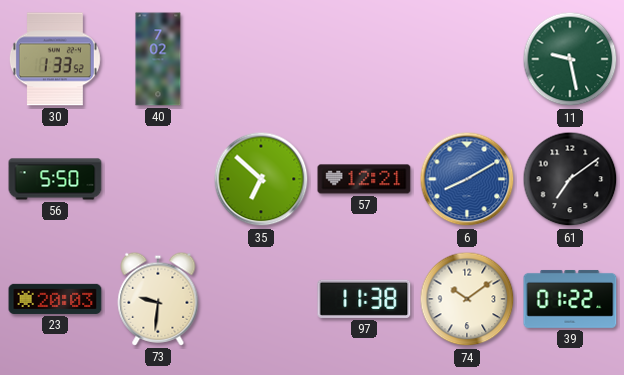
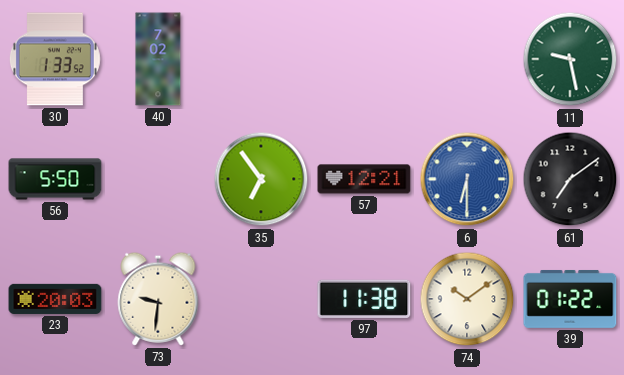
35: 6:52 -> 6:54
6: 8:10 -> 6:30
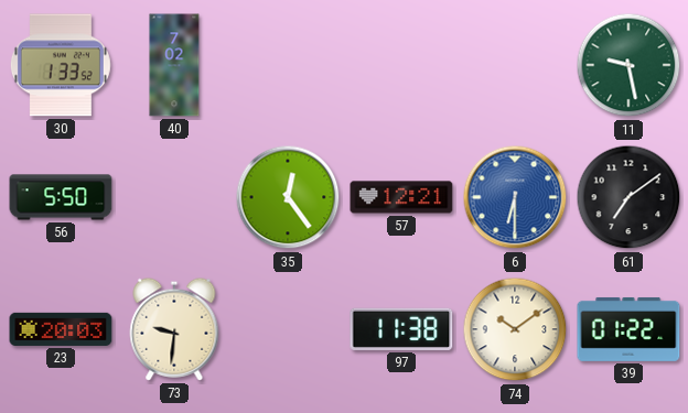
35: 6:54 -> 12:24
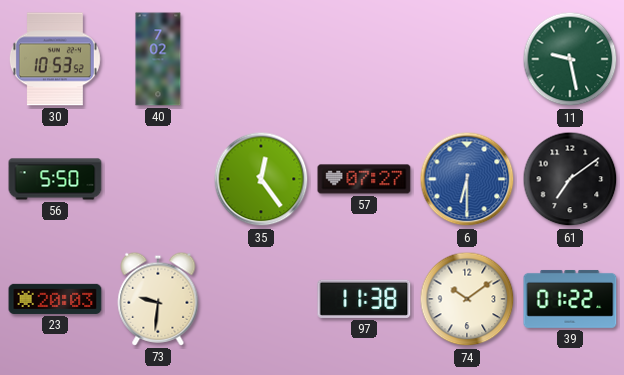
30: 1:33 -> 10:53
57: 12:21 -> 07:27
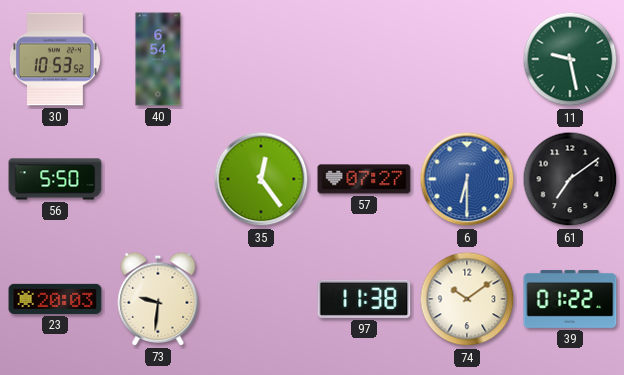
40: 7:02 -> 6:54
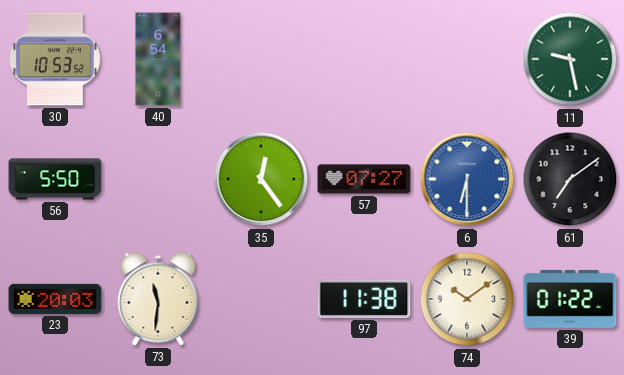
73: 9:31 -> 11:31
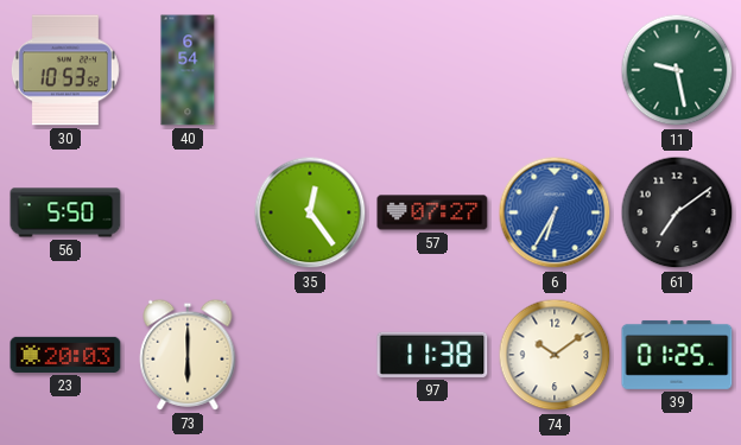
6: 6:30 -> 6:35
73: 11:31 -> 6:00
39: 01:22 -> 01:25
